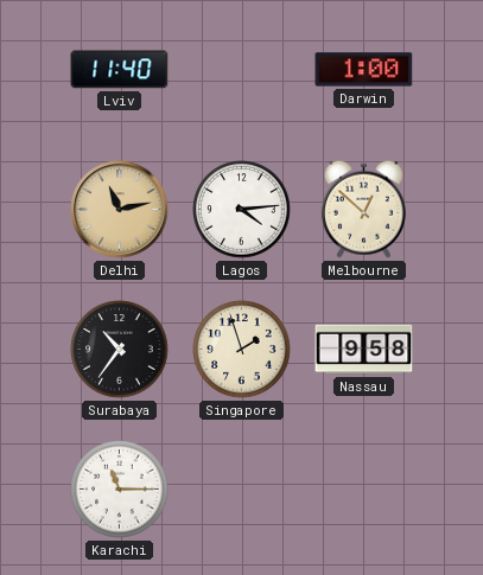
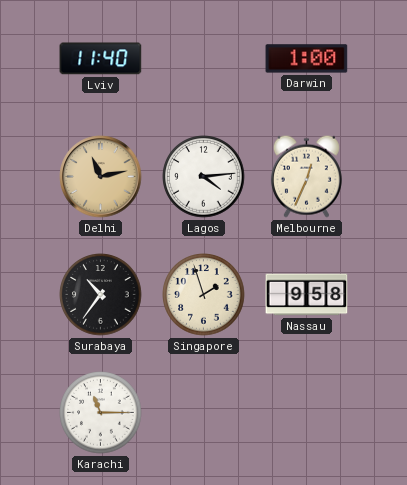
Melbourne: 12:52 -> 12:34
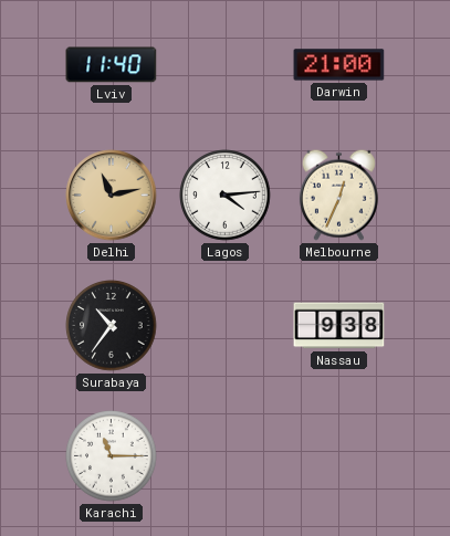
Darwin: 1:00 -> 21:00
Singapore: 1:57 -> none
Nassau: 9:58 -> 9:38
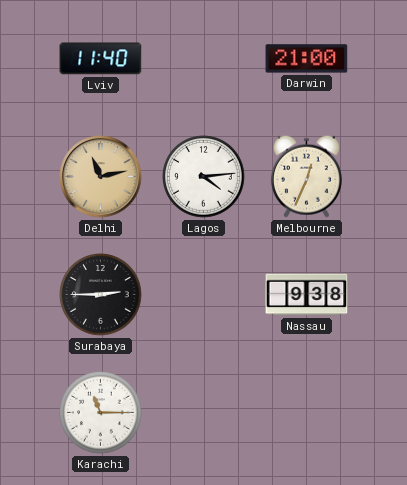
Surabaya: 10:36 -> 2:45
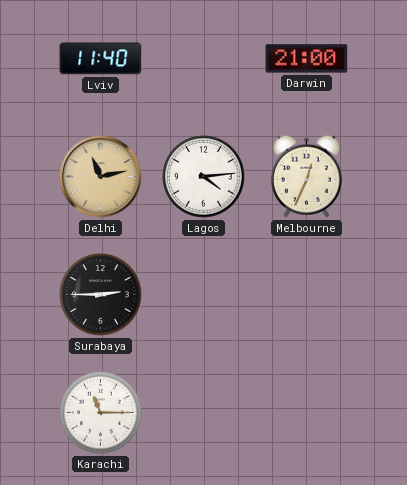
Nassau: 9:38 -> none
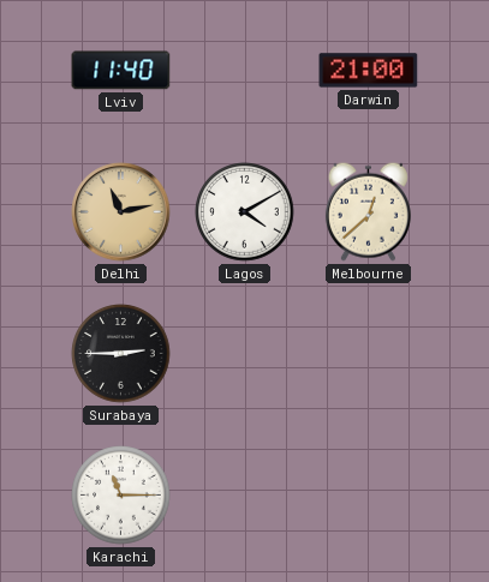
Lagos: 4:14 -> 4:10
Melbourne: 12:34 -> 12:38
